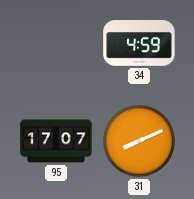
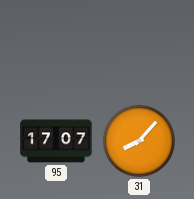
34: 4:59 -> none
31: 8:11 -> 8:07
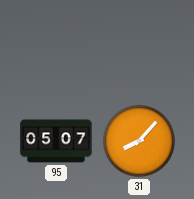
95: 17:07 -> 05:07
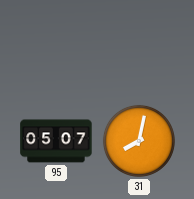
31: 8:07 -> 8:02
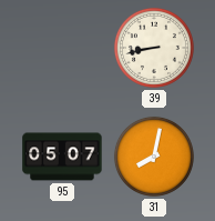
39: none -> 8:43
